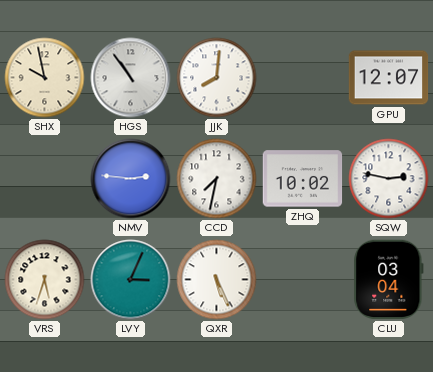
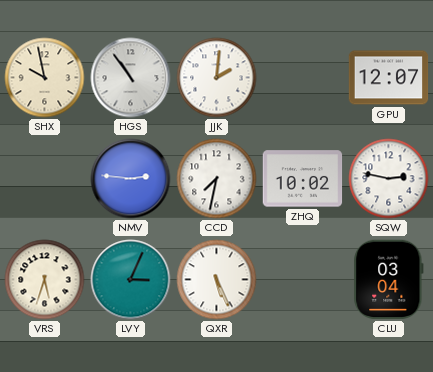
JJK: 8:01 -> 2:01
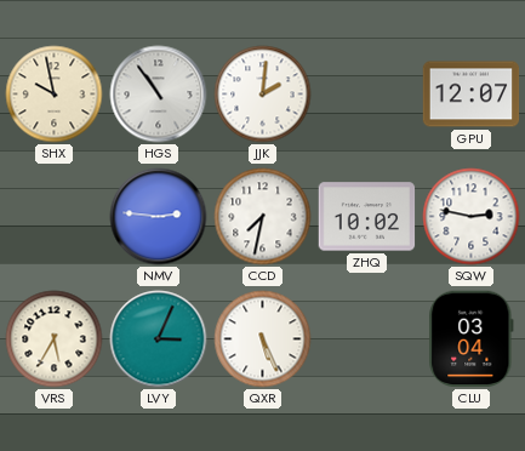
VRS: 5:33 -> 5:35
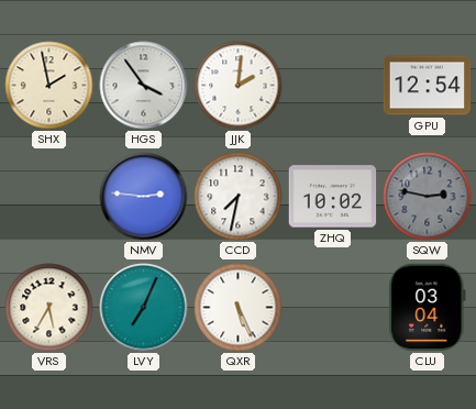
SHX: 9:58 -> 1:58
HGS: 10:54 -> 3:54
GPU: 12:07 -> 12:54
SQW dial: white -> grey
LVY: 3:04 -> 7:04
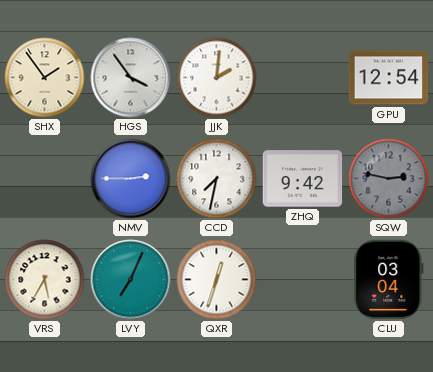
SHX: 1:58 -> 1:54
NMV: 2:46 -> 2:45
ZHQ: 10:02 -> 9:42
QXR: 5:26 -> 12:33
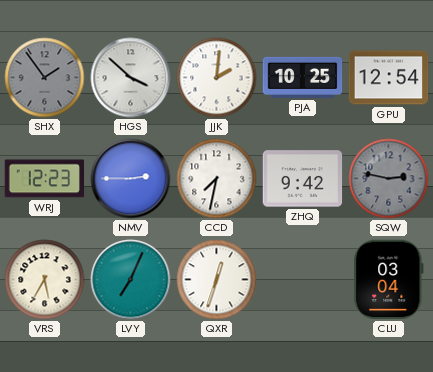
SHX dial: cream -> grey
HGS: 3:54 -> 3:52
PJA: none -> 10:25
WRJ: none -> 12:23
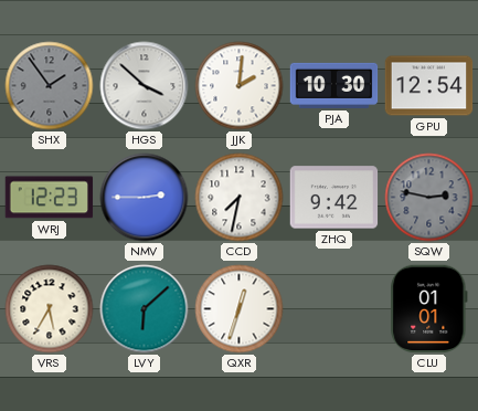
PJA: 10:25 -> 10:30
LVY: 7:04 -> 6:08
CLU: 03:04 -> 01:01
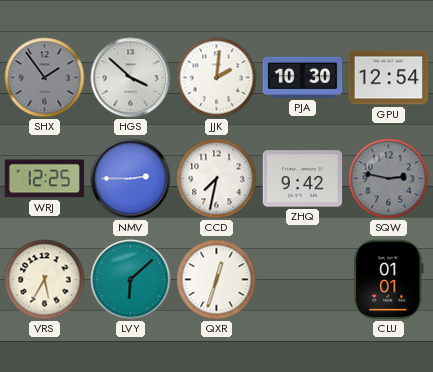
WRJ: 12:23 -> 12:25
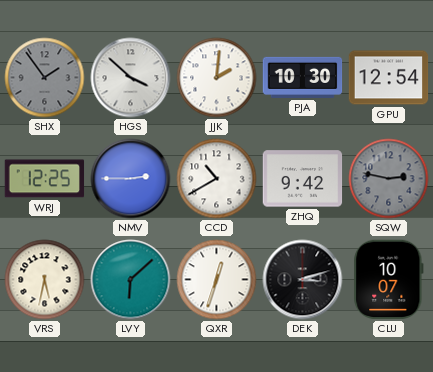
CCD: 7:32 -> 10:40
VRS: 5:35 -> 5:32
DEK: none -> 3:12
CLU: 01:01 -> 10:07
